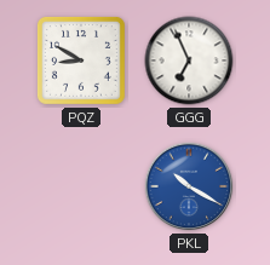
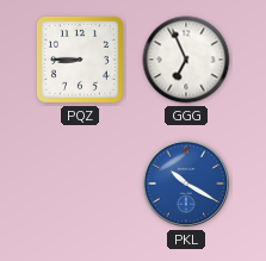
PQZ: 8:50 -> 8:45
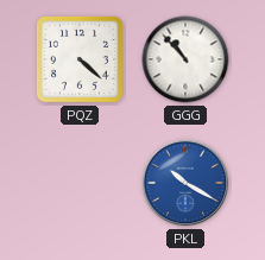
PQZ: 8:45 -> 4:22
GGG: 6:56 -> 10:53
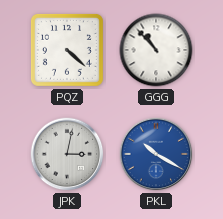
JPK: none -> 3:02
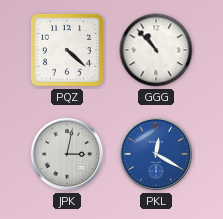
PKL: 10:20 -> 12:20
